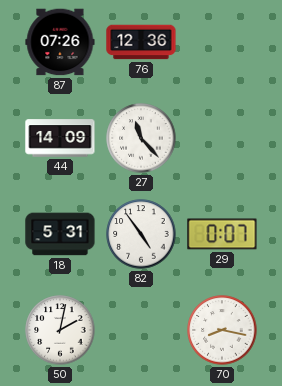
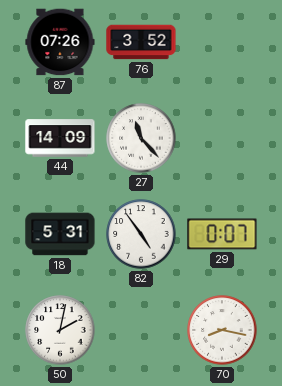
76: 12:36 -> 3:52
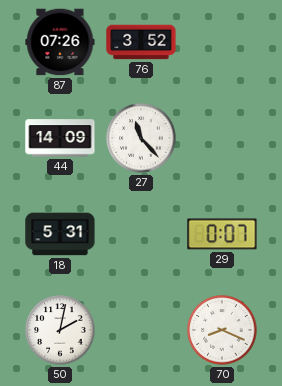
82: 4:54 -> none
70: 8:17 -> 8:19
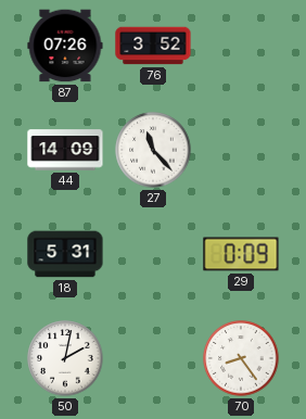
29: 0:07 -> 0:09
70: 8:19 -> 8:24
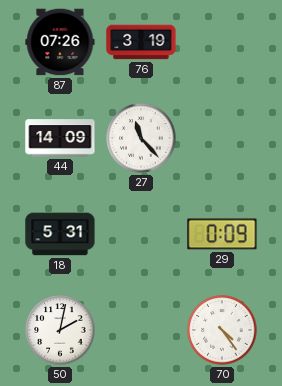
76: 3:52 -> 3:19
70: 8:24 -> 4:24
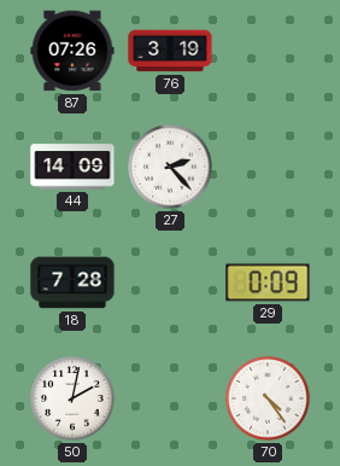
27: 11:23 -> 2:23
18: 5:31 -> 7:28
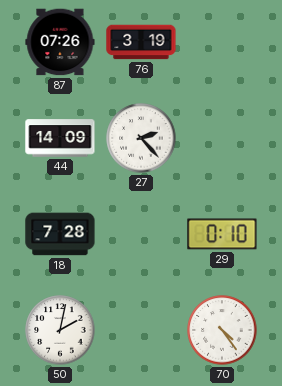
29: 0:09 -> 0:10
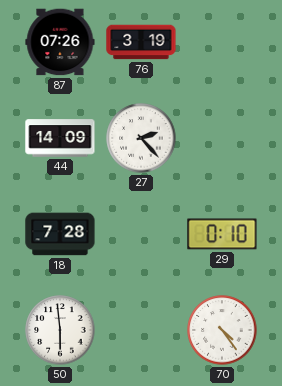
50: 2:02 -> 5:59
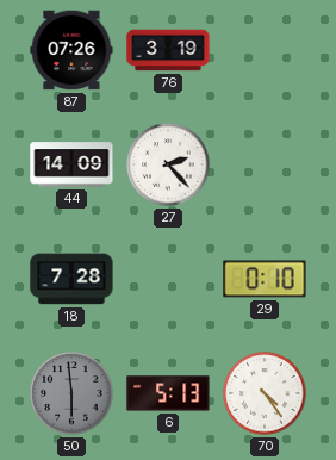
50 dial: white -> grey
6: none -> 5:13
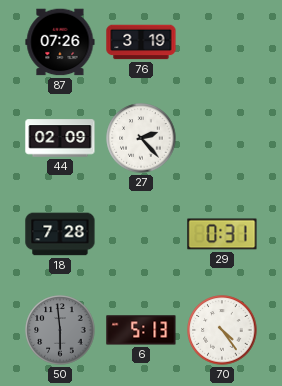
44: 14:09 -> 02:09
29: 0:10 -> 0:31
